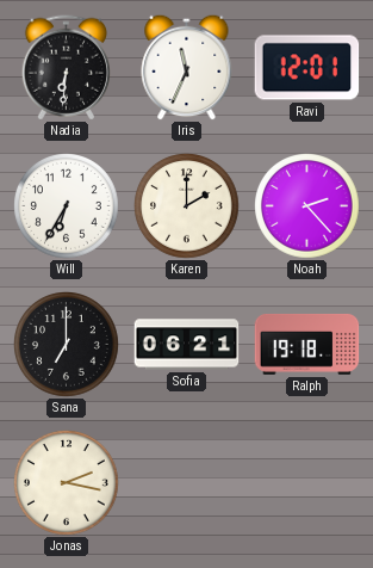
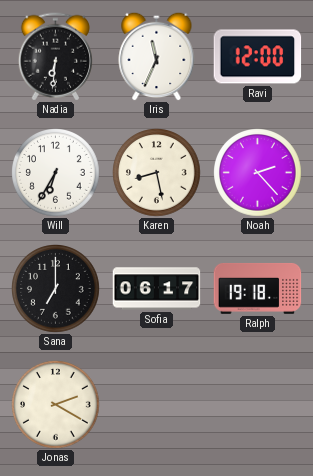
Ravi: 12:01 -> 12:00
Karen: 2:00 -> 8:28
Sofia: 06:21 -> 06:17
Jonas: 2:17 -> 2:20
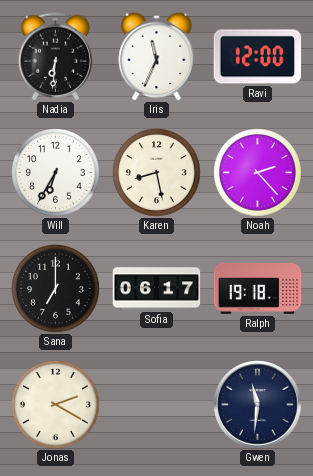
Gwen: none -> 11:31
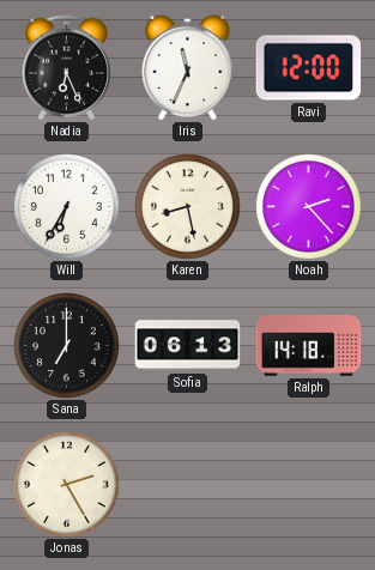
Nadia: 6:31 -> 6:26
Sofia: 06:17 -> 06:13
Ralph: 19:18 -> 14:18
Jonas: 2:20 -> 2:25
Gwen: 11:31 -> none
